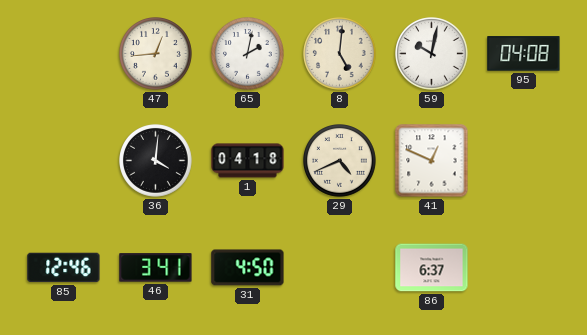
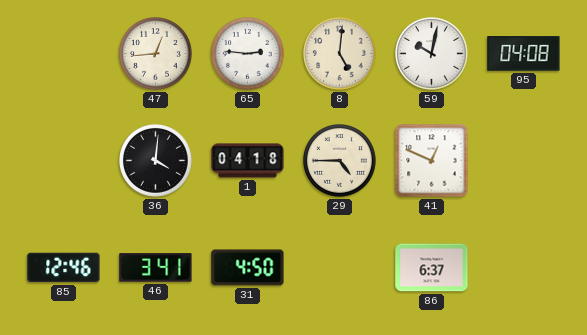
65: 2:02 -> 2:46
29: 4:41 -> 4:45
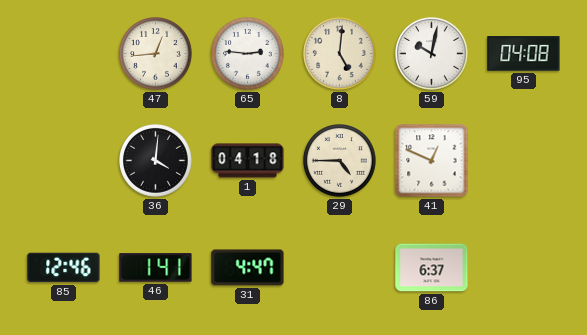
46: 3:41 -> 1:41
31: 4:50 -> 4:47
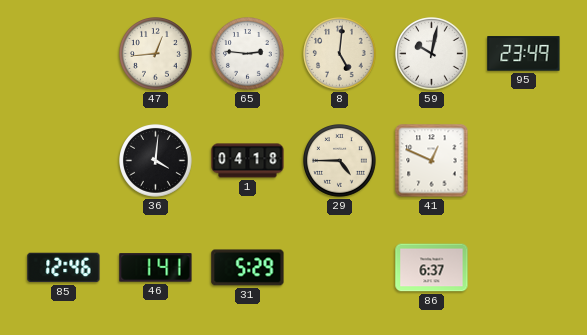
95: 04:08 -> 23:49
31: 4:47 -> 5:29
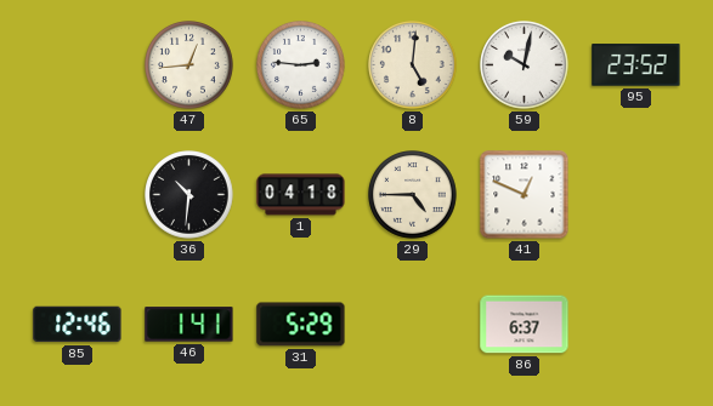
95: 23:49 -> 23:52
36: 4:01 -> 10:31
